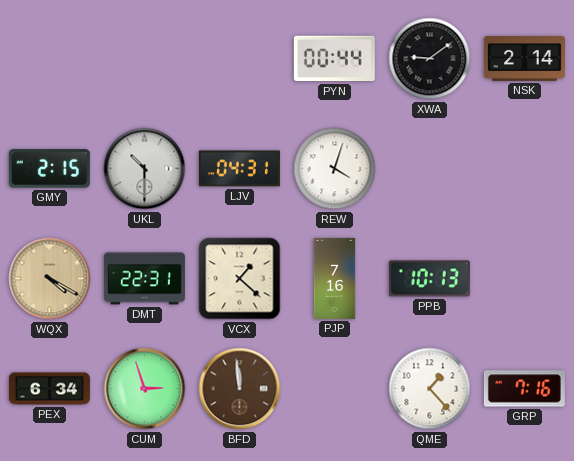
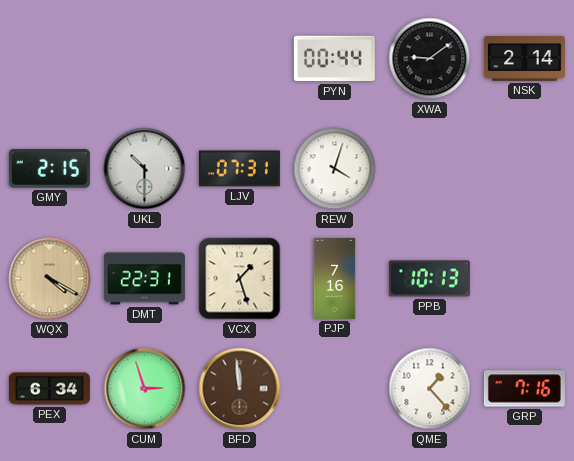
LJV: 04:31 -> 07:31
VCX: 1:22 -> 1:27
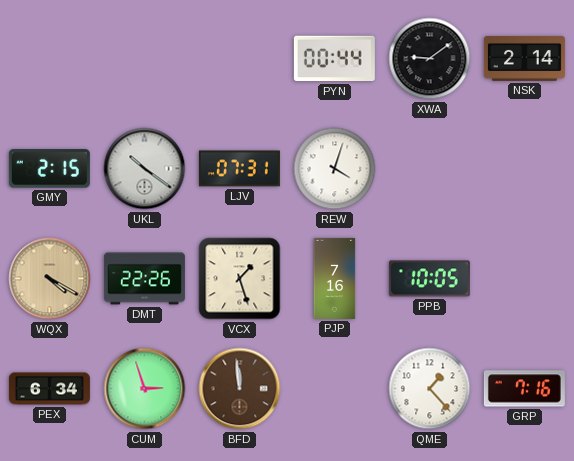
UKL: 10:30 -> 10:21
DMT: 22:31 -> 22:26
PPB: 10:13 -> 10:05
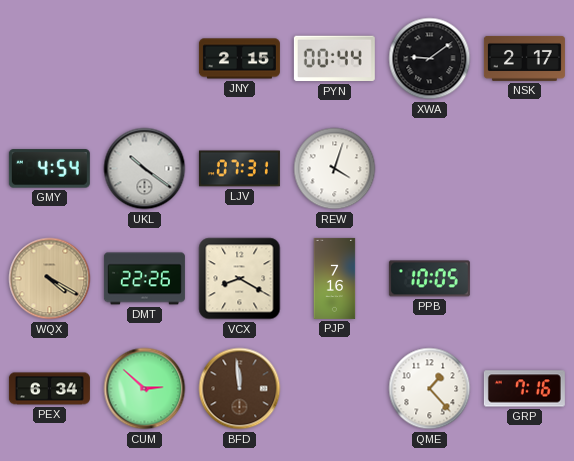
JNY: none -> 2:15
NSK: 2:14 -> 2:17
GMY: 2:15 -> 4:54
VCX: 1:27 -> 8:20
CUM: 2:57 -> 2:52
